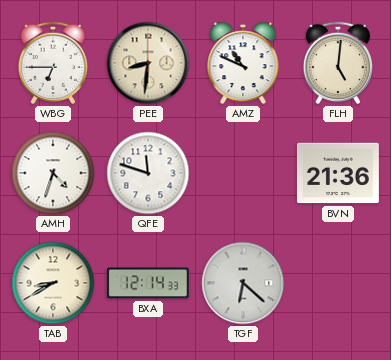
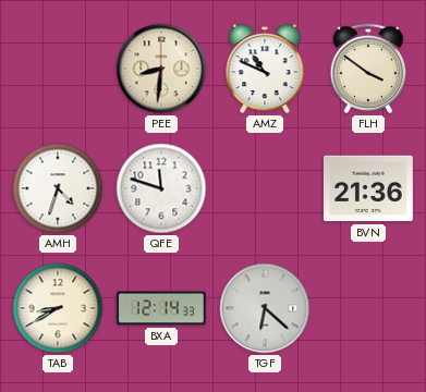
WBG: 6:45 -> none
FLH: 5:01 -> 3:51
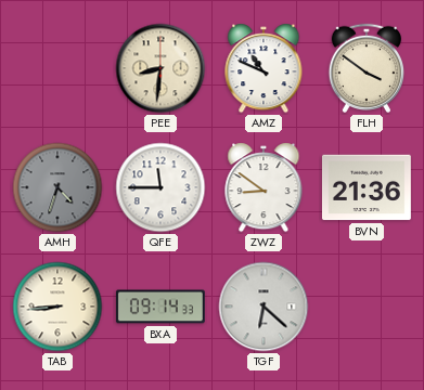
AMH dial: white -> grey
QFE: 11:48 -> 11:45
ZWZ: none -> 8:51
TAB: 8:40 -> 8:44
BXA: 12:14 -> 09:14
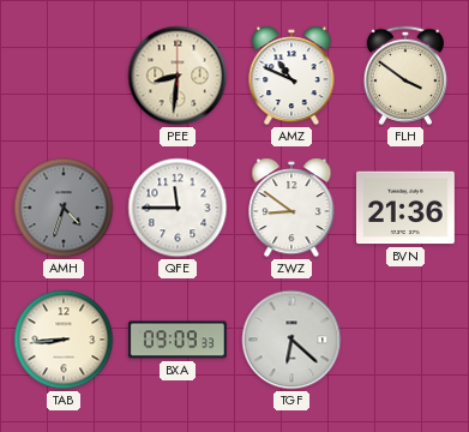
BXA: 09:14 -> 09:09
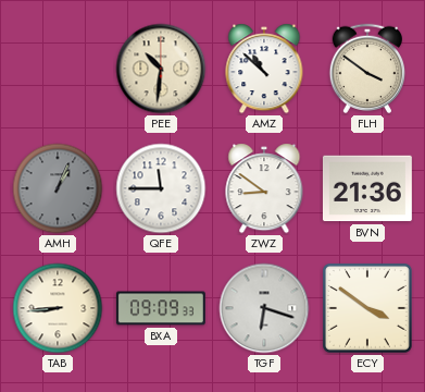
PEE: 8:31 -> 10:31
AMZ: 10:49 -> 10:52
AMH: 4:33 -> 1:04
TGF: 6:22 -> 6:18
ECY: none -> 3:51
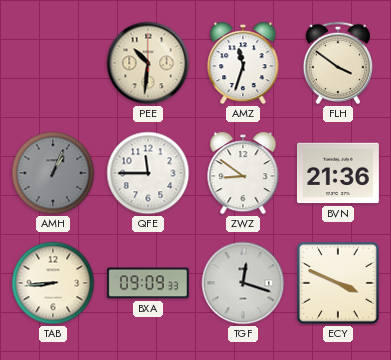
AMZ: 10:52 -> 11:33
TGF: 6:18 -> 12:18
ECY: 3:51 -> 3:49
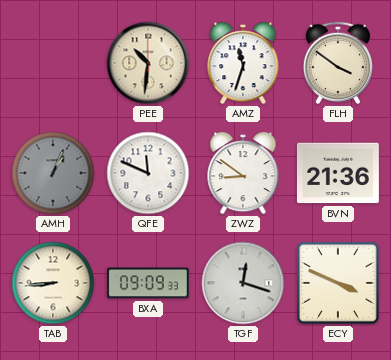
QFE: 11:45 -> 11:49
